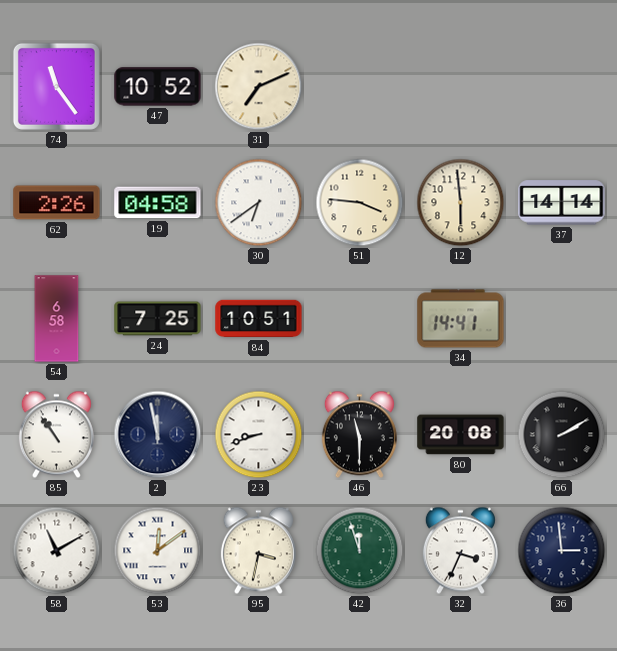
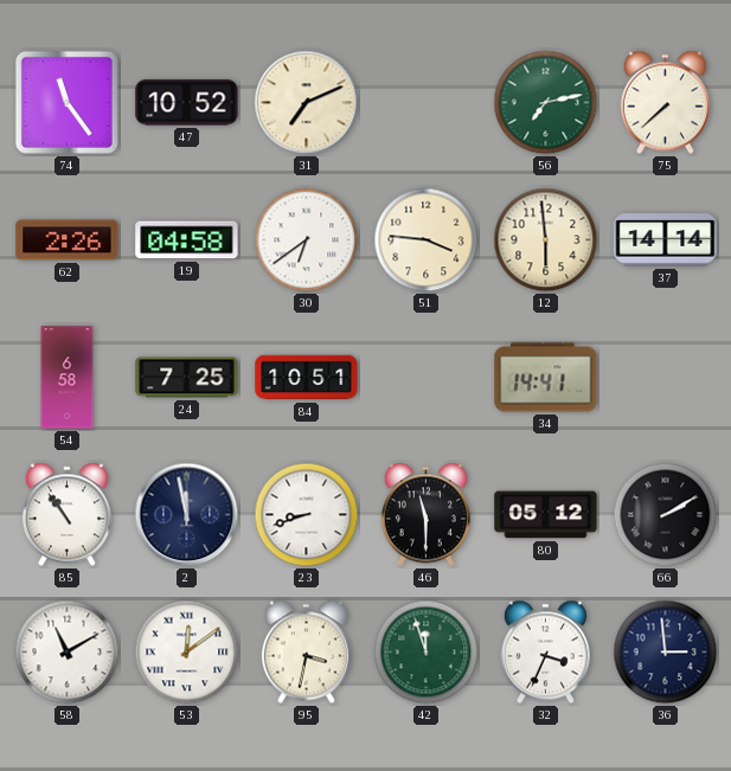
56: none -> 7:13
75: none -> 7:38
80: 20:08 -> 05:12
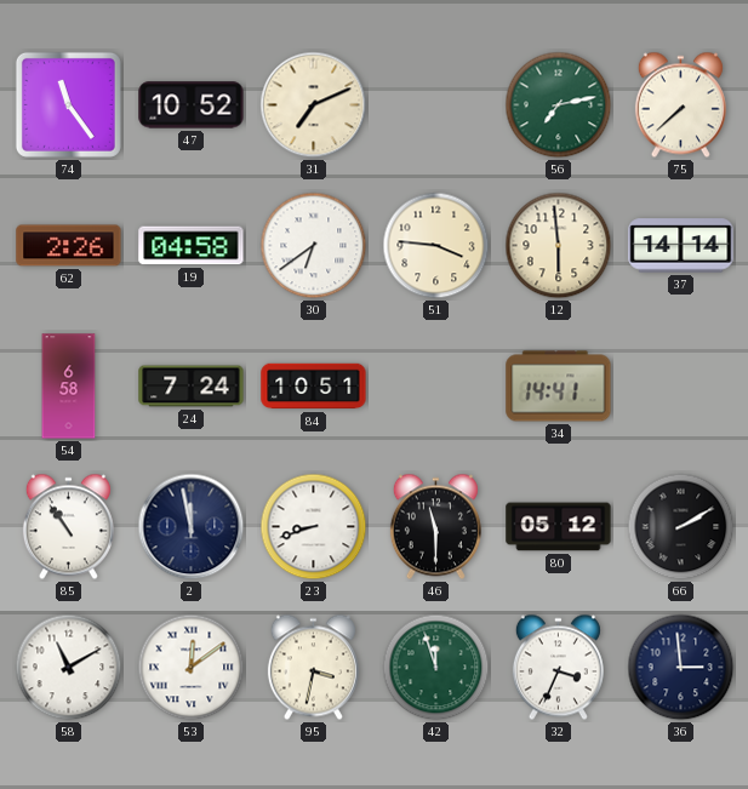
24: 7:25 -> 7:24
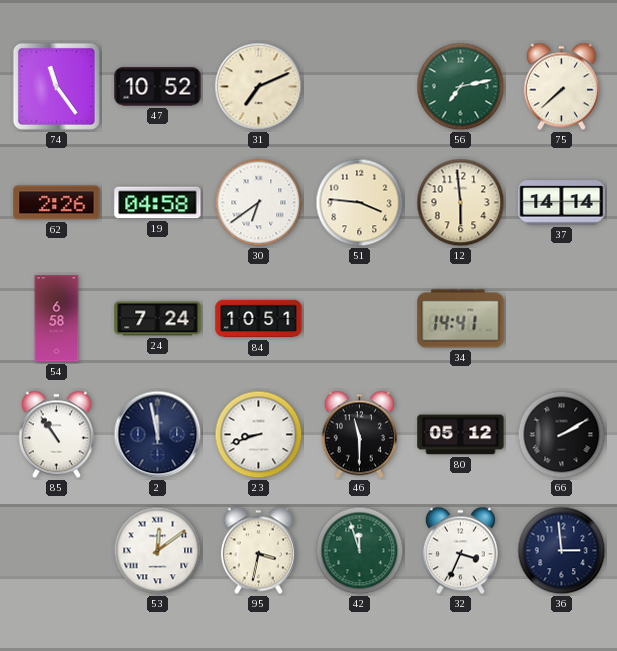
58: 11:10 -> none
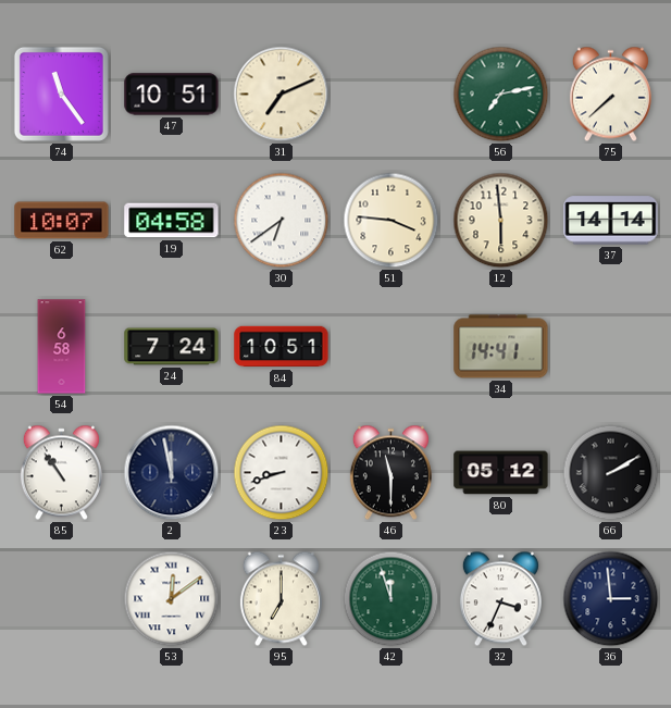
47: 10:52 -> 10:51
62: 2:26 -> 10:07
95: 3:32 -> 7:00
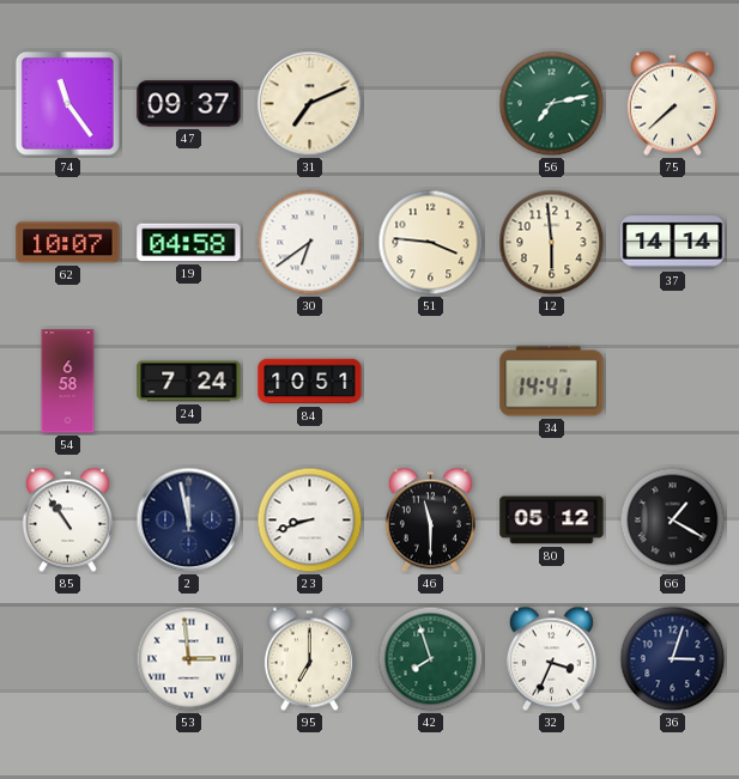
47: 10:51 -> 09:37
66: 2:10 -> 1:20
53: 12:09 -> 2:59
42: 11:57 -> 7:57
36: 2:59 -> 3:03
